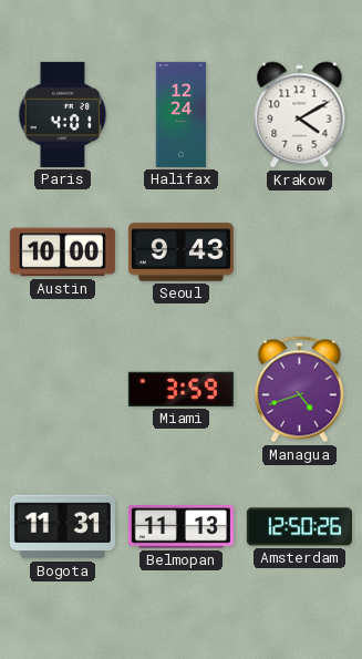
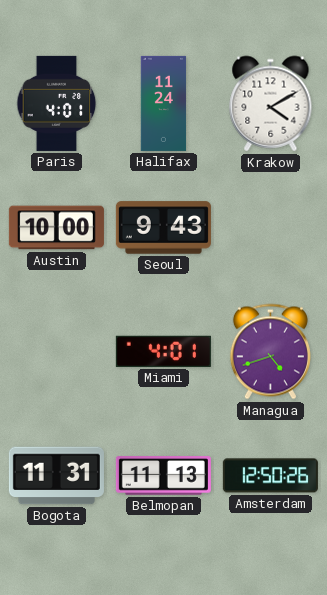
Halifax: 12:24 -> 11:24
Miami: 3:59 -> 4:01
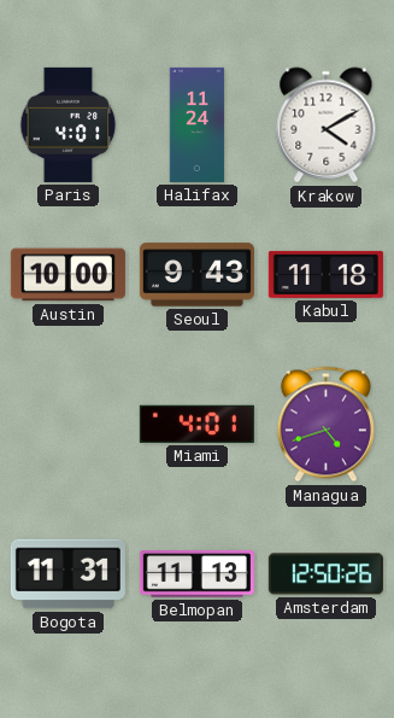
Kabul: none -> 11:18
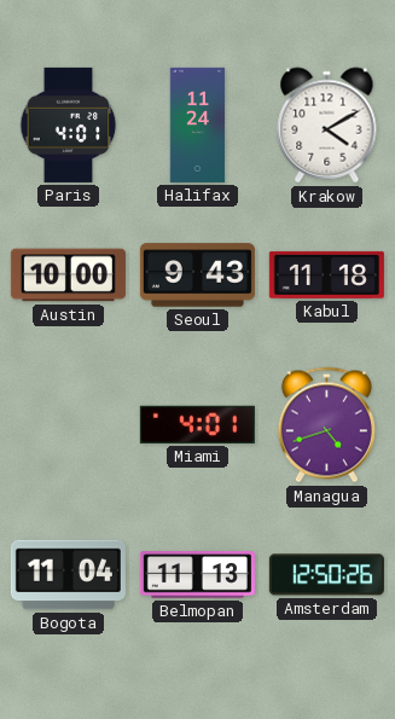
Bogota: 11:31 -> 11:04
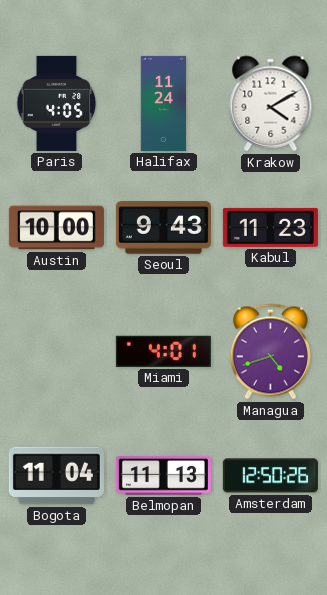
Paris: 4:01 -> 4:05
Kabul: 11:18 -> 11:23
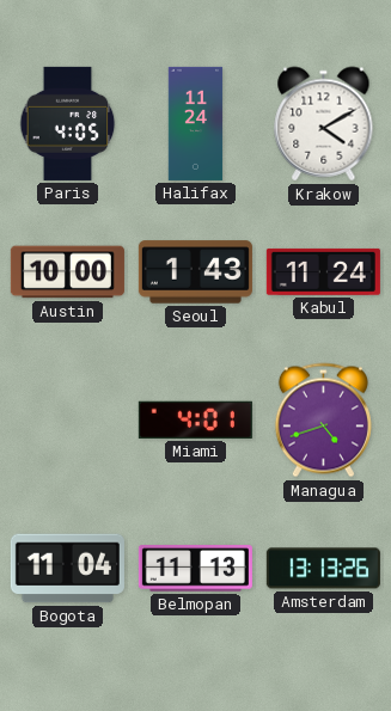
Seoul: 9:43 -> 1:43
Kabul: 11:23 -> 11:24
Amsterdam: 12:50 -> 13:13
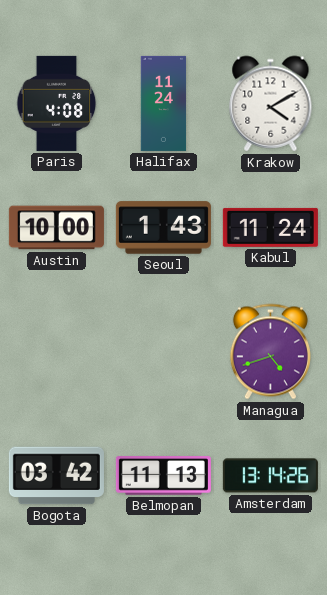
Paris: 4:05 -> 4:08
Miami: 4:01 -> none
Bogota: 11:04 -> 03:42
Amsterdam: 13:13 -> 13:14
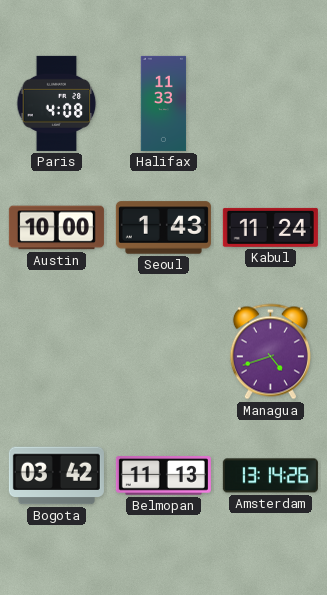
Halifax: 11:24 -> 11:33
Krakow: 4:10 -> none
